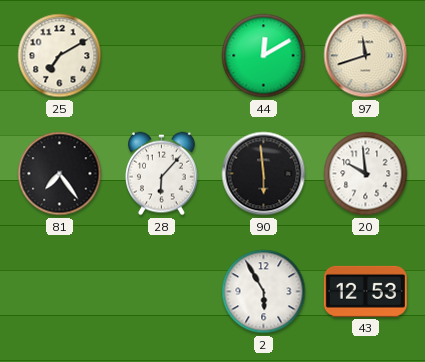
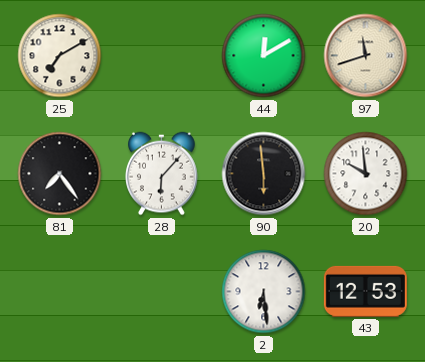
2: 5:55 -> 6:29
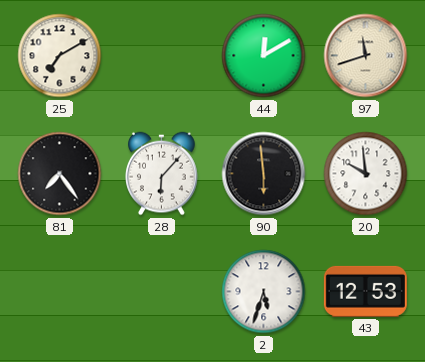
2: 6:29 -> 5:33
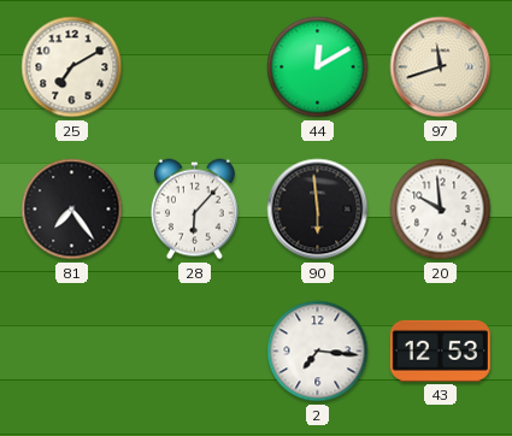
2: 5:33 -> 7:16
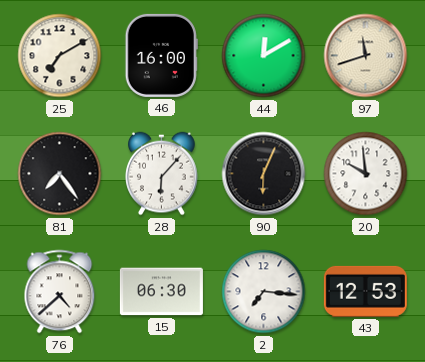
46: none -> 16:00
90: 5:59 -> 6:04
76: none -> 4:38
15: none -> 06:30
